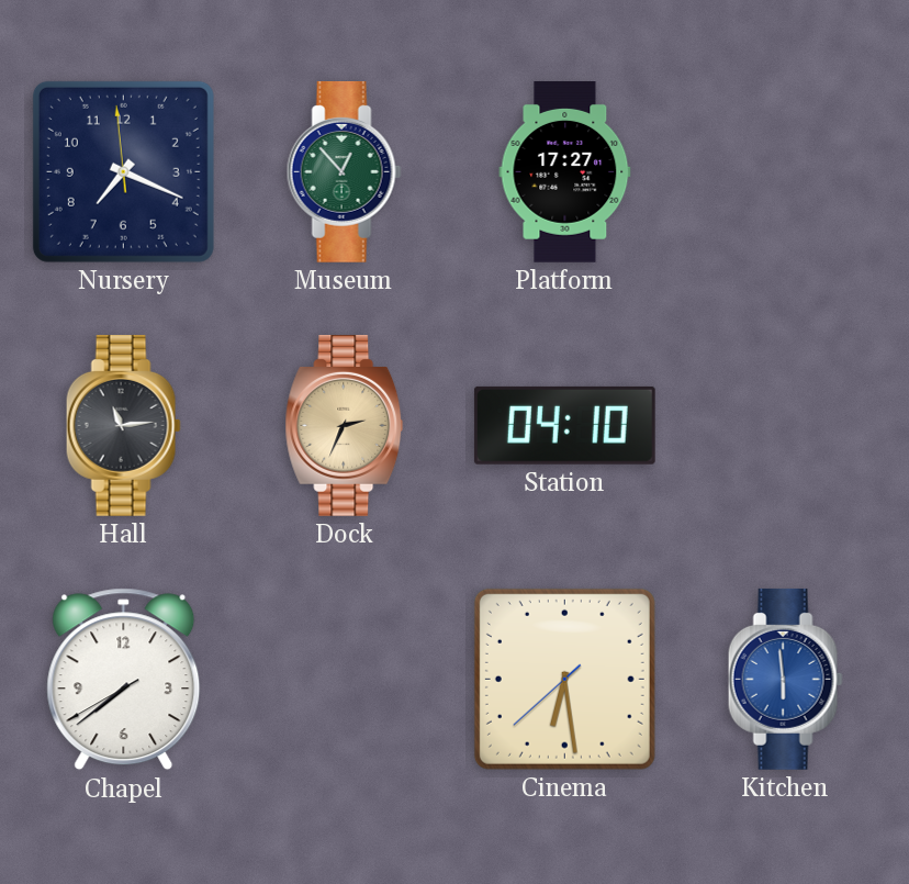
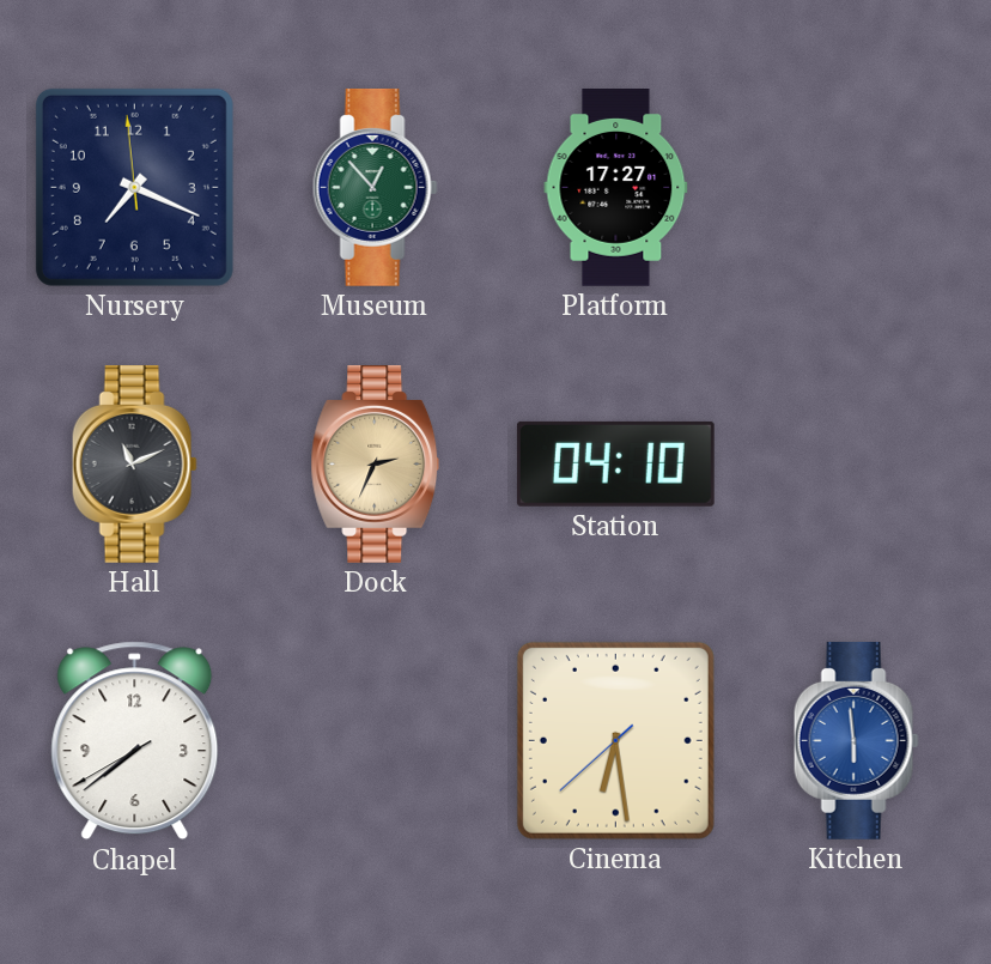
Hall: 11:14 -> 11:11
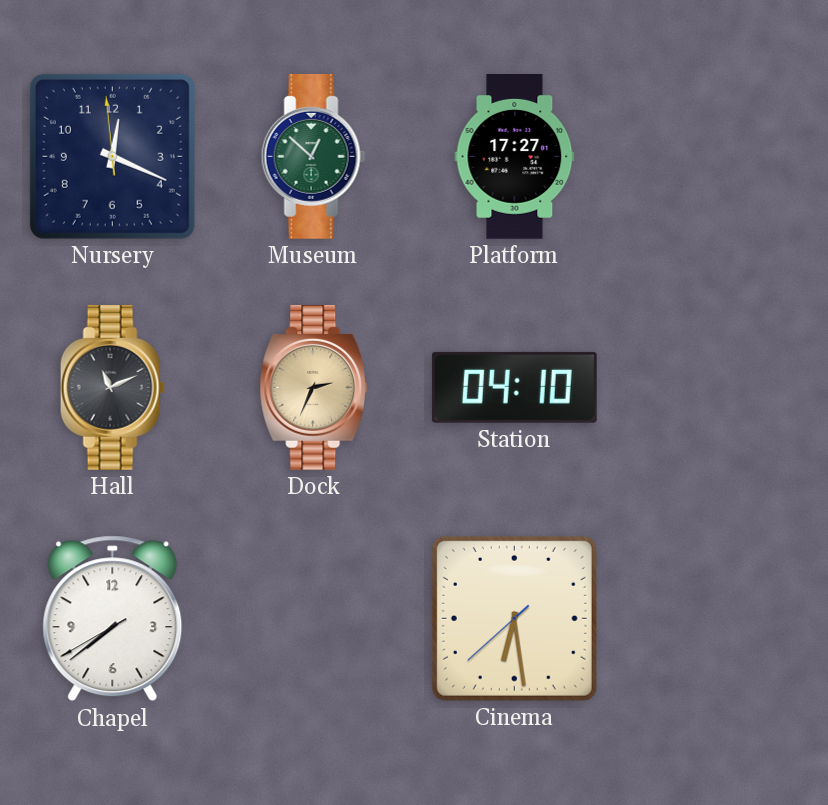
Nursery: 7:18 -> 12:18
Museum: 12:53 -> 12:52
Kitchen: 5:59 -> none
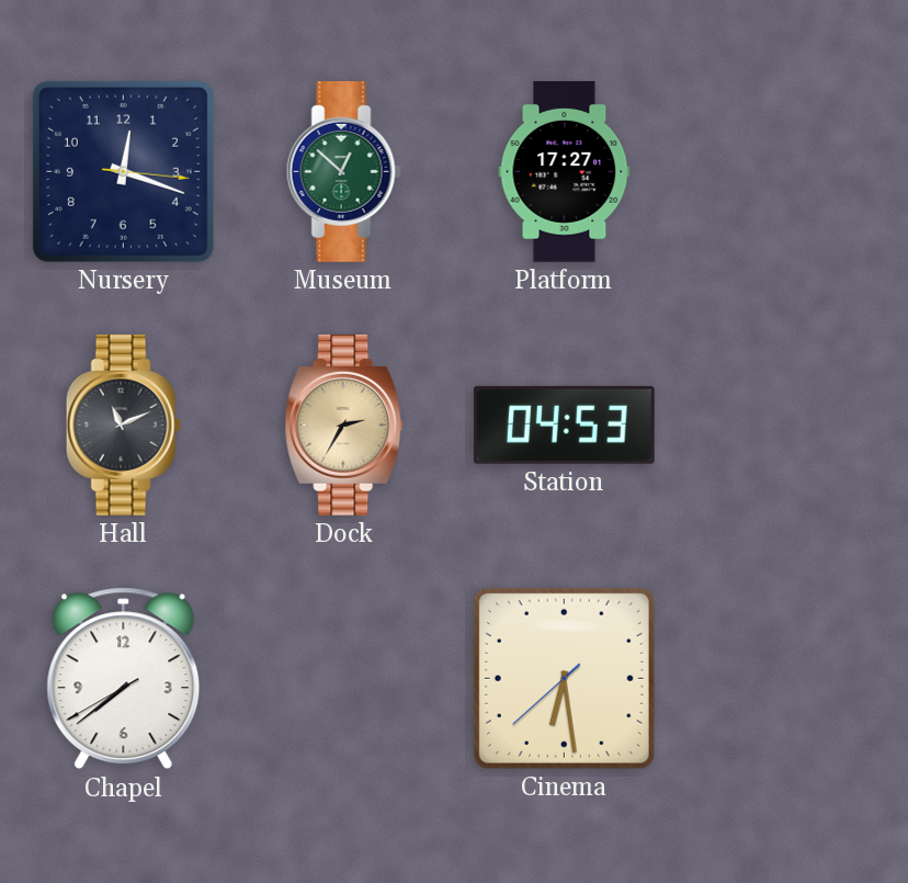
Nursery: 12:18:59 -> 12:18:16
Dock: 2:34 -> 2:35
Station: 04:10 -> 04:53
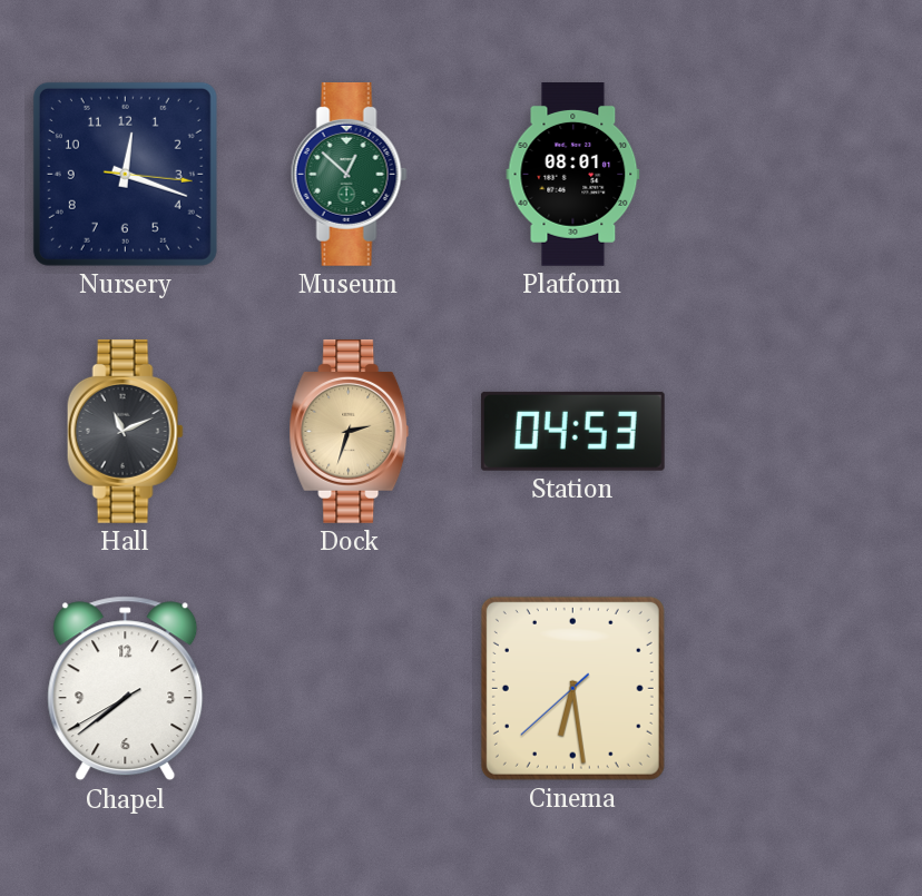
Platform: 17:27 -> 08:01
Dock: 2:35 -> 2:33
